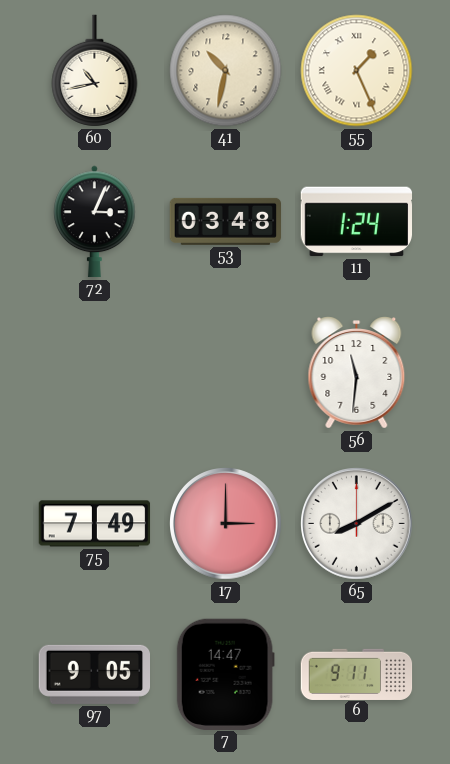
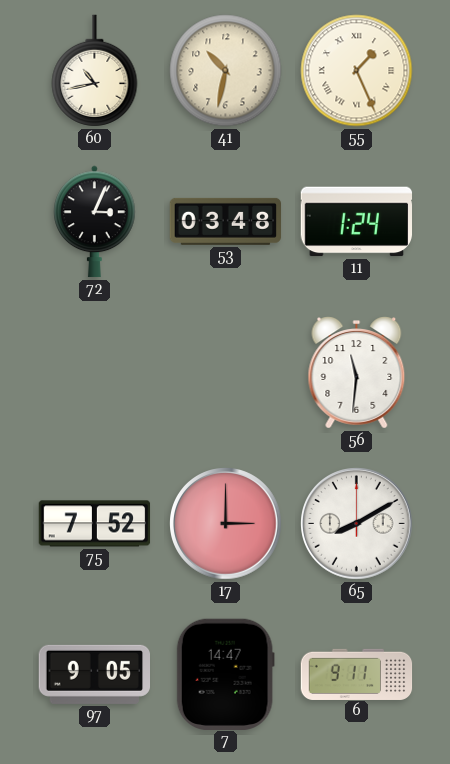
75: 7:49 -> 7:52
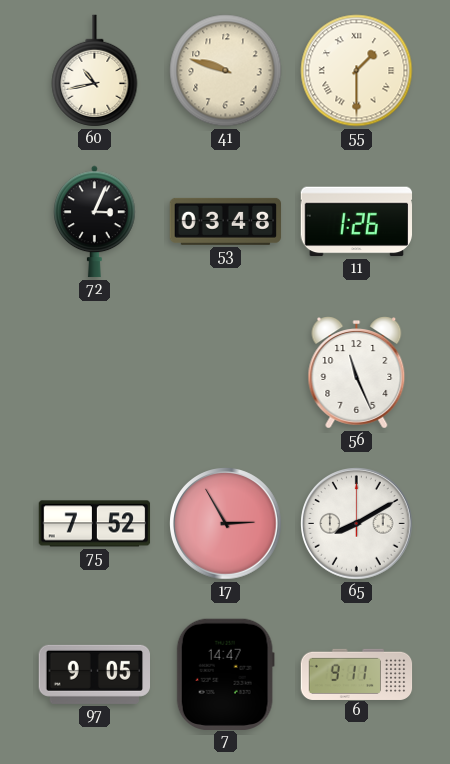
41: 10:32 -> 9:48
55: 1:26 -> 1:30
11: 1:24 -> 1:26
56: 11:31 -> 11:26
17: 3:00 -> 2:55
